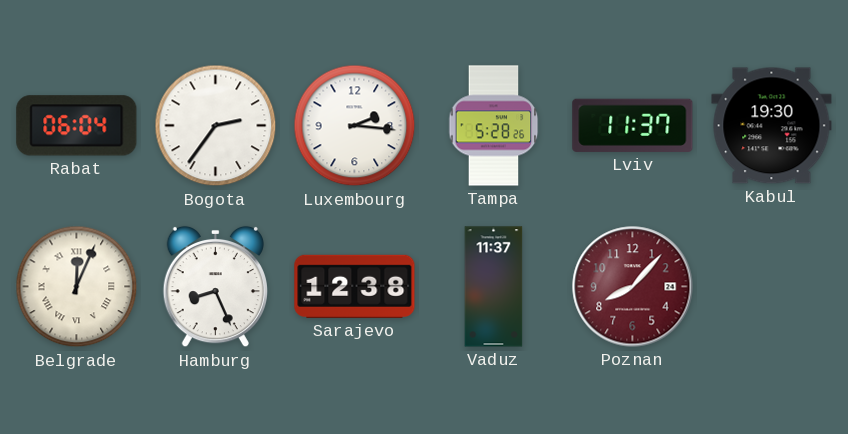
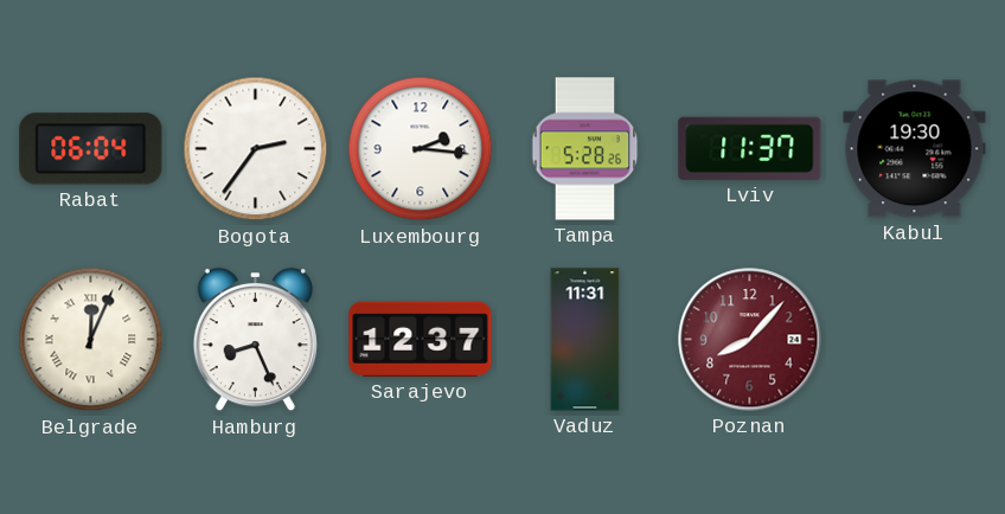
Sarajevo: 12:38 -> 12:37
Vaduz: 11:37 -> 11:31
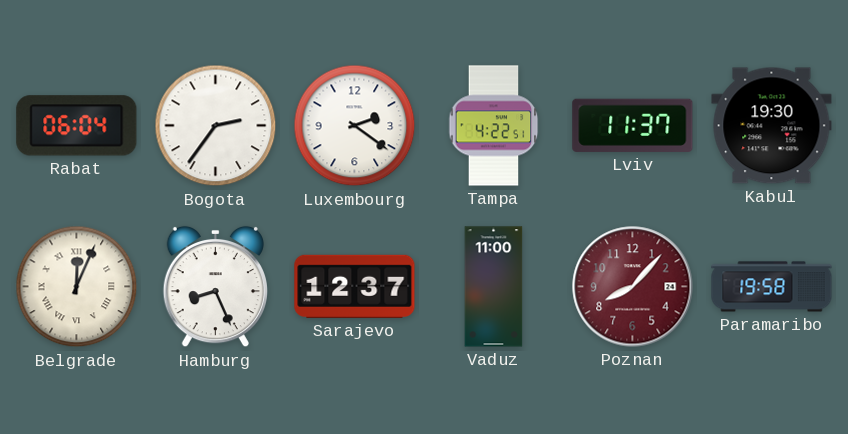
Luxembourg: 2:16 -> 2:21
Tampa: 5:28 -> 4:22
Vaduz: 11:31 -> 11:00
Paramaribo: none -> 19:58
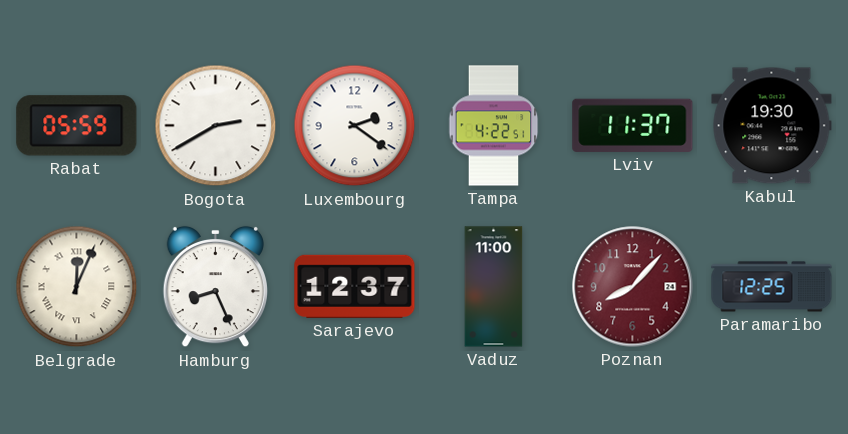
Rabat: 06:04 -> 05:59
Bogota: 2:36 -> 2:40
Paramaribo: 19:58 -> 12:25
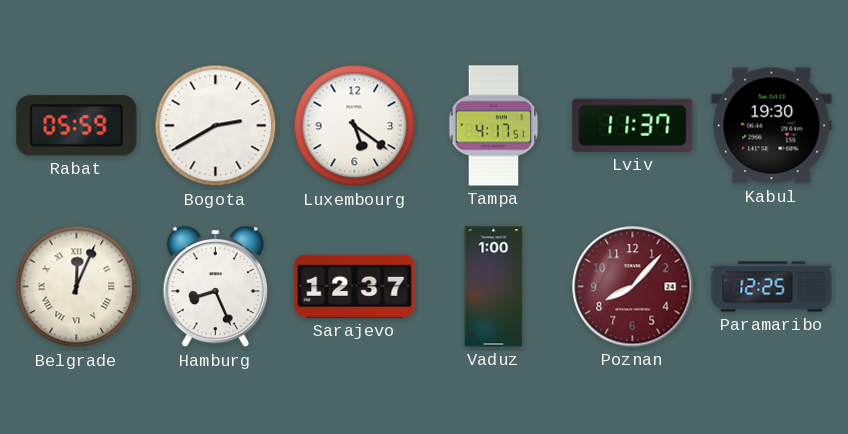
Luxembourg: 2:21 -> 5:21
Tampa: 4:22 -> 4:17
Vaduz: 11:00 -> 1:00
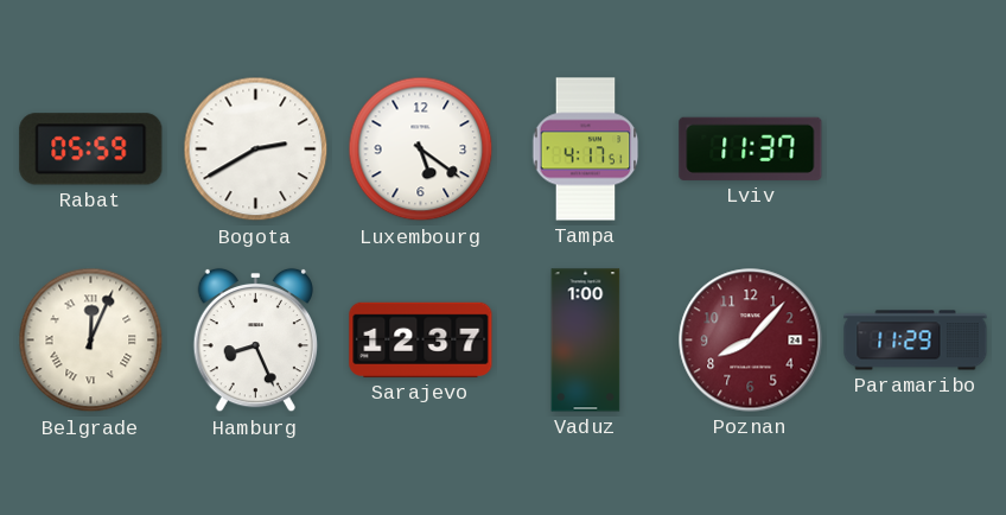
Kabul: 19:30 -> none
Paramaribo: 12:25 -> 11:29
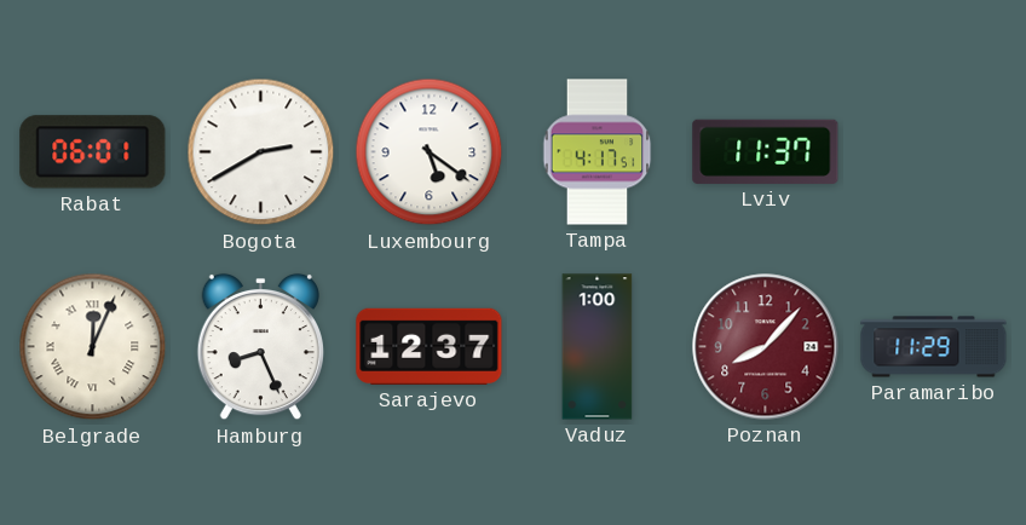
Rabat: 05:59 -> 06:01
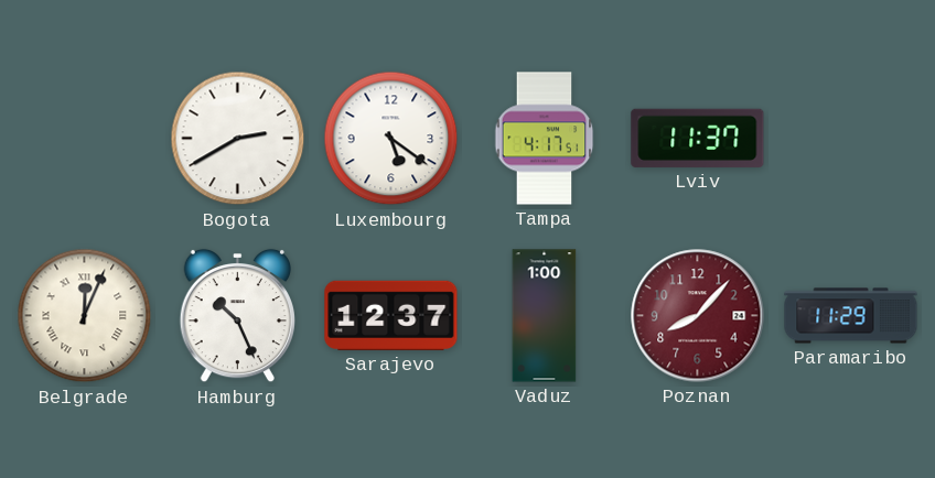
Rabat: 06:01 -> none
Hamburg: 8:26 -> 10:26
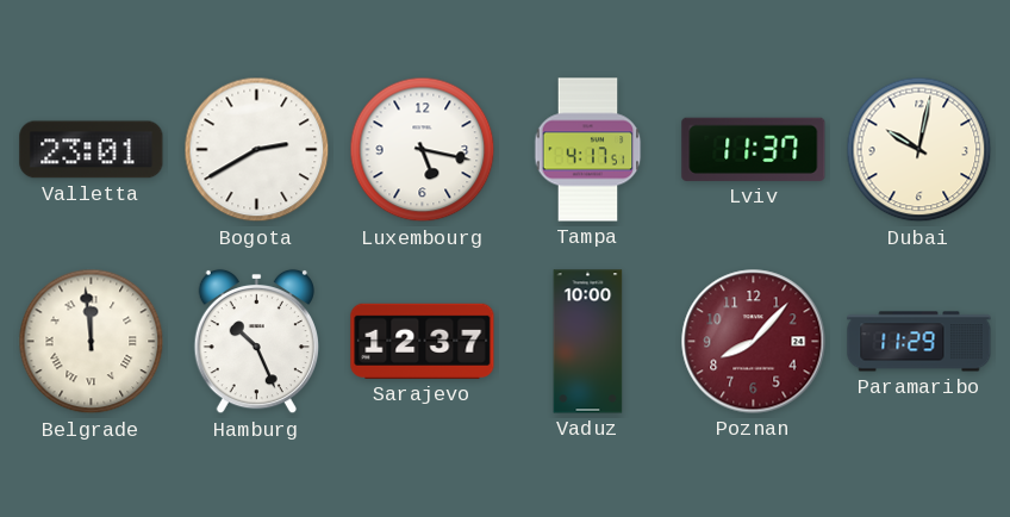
Valletta: none -> 23:01
Luxembourg: 5:21 -> 5:17
Dubai: none -> 10:02
Belgrade: 12:04 -> 11:59
Vaduz: 1:00 -> 10:00
